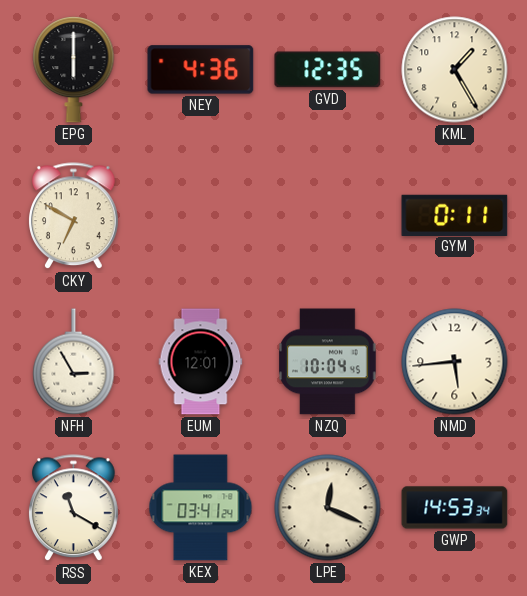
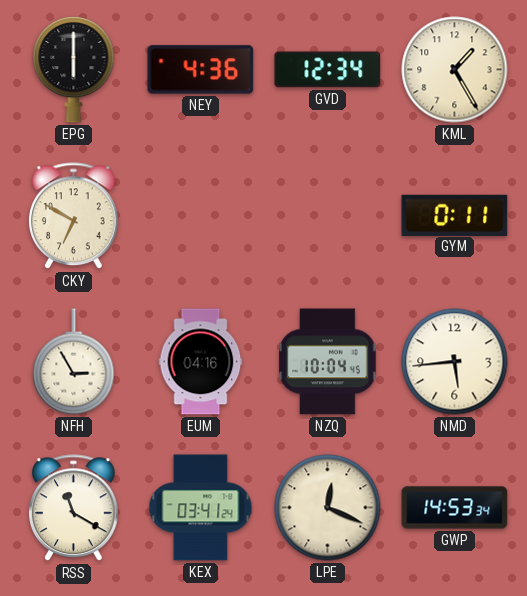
GVD: 12:35 -> 12:34
EUM: 12:01 -> 04:16
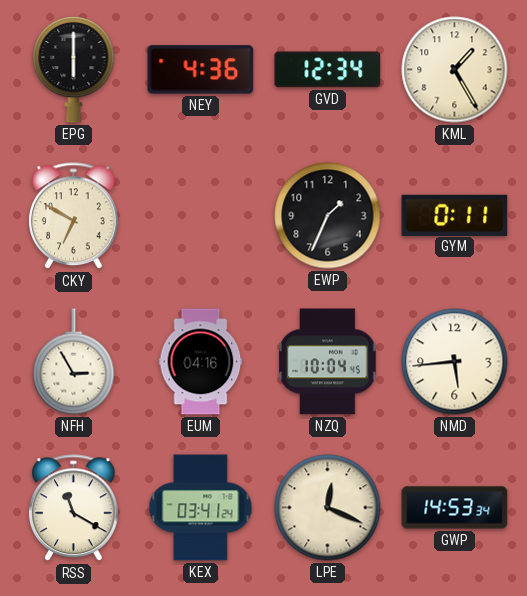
EWP: none -> 1:34
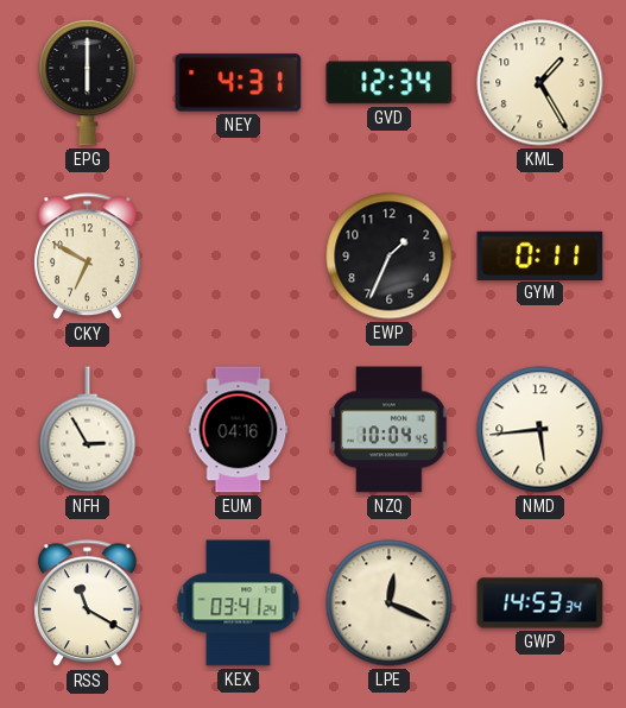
NEY: 4:36 -> 4:31
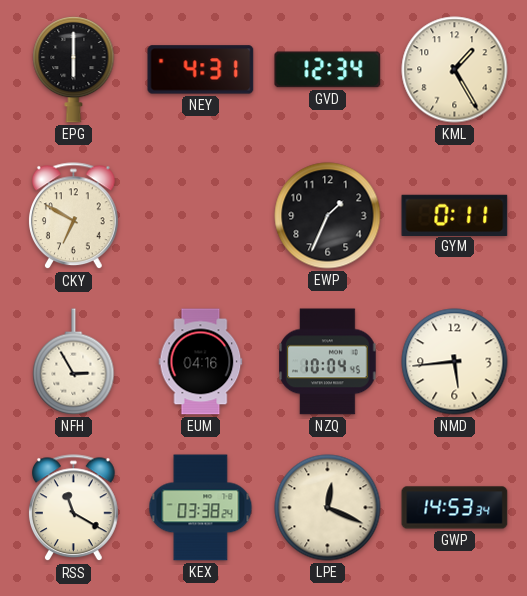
KEX: 03:41 -> 03:38
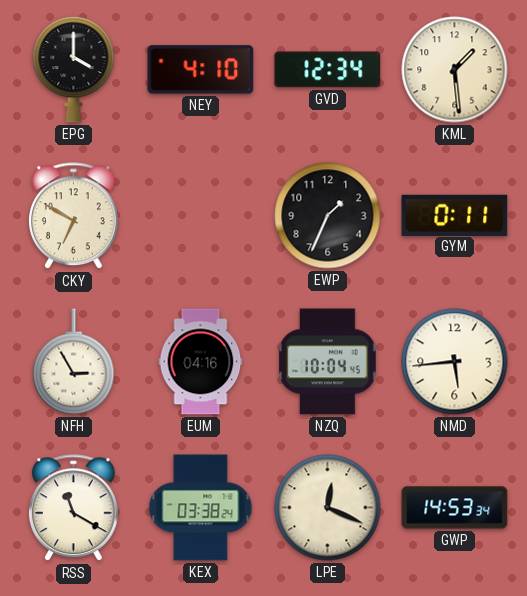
EPG: 6:00 -> 4:00
NEY: 4:31 -> 4:10
KML: 1:25 -> 1:29
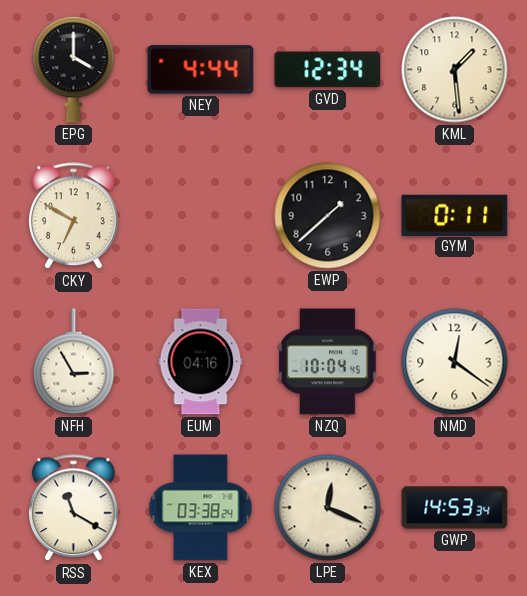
NEY: 4:10 -> 4:44
EWP: 1:34 -> 1:38
NMD: 5:44 -> 12:21
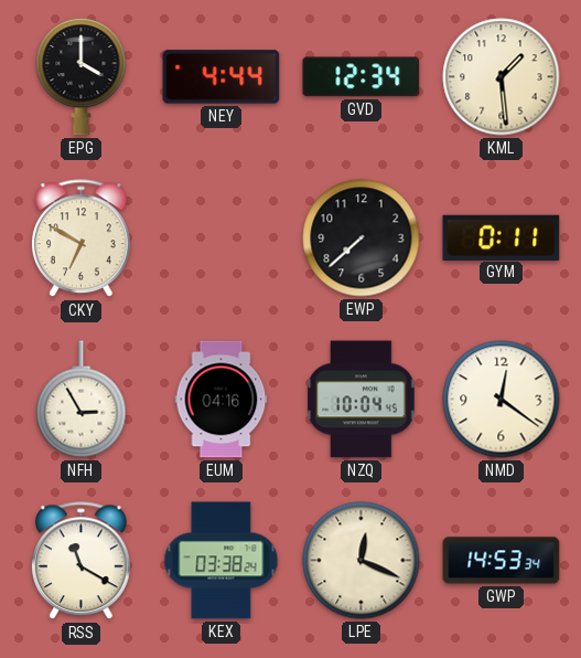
EWP: 1:38 -> 7:38
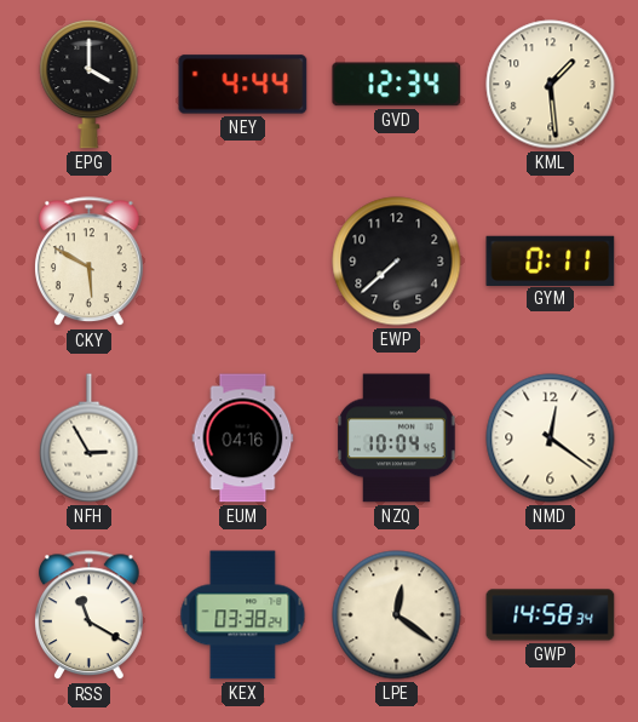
CKY: 6:50 -> 5:50
LPE: 12:19 -> 12:21
GWP: 14:53 -> 14:58
